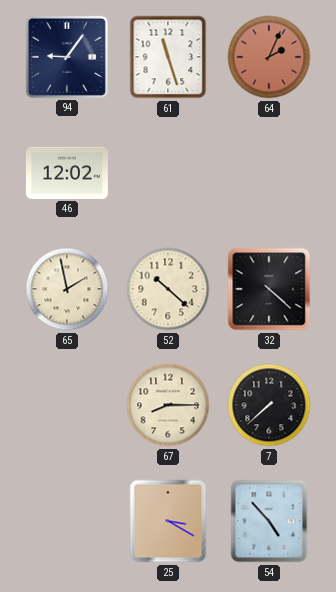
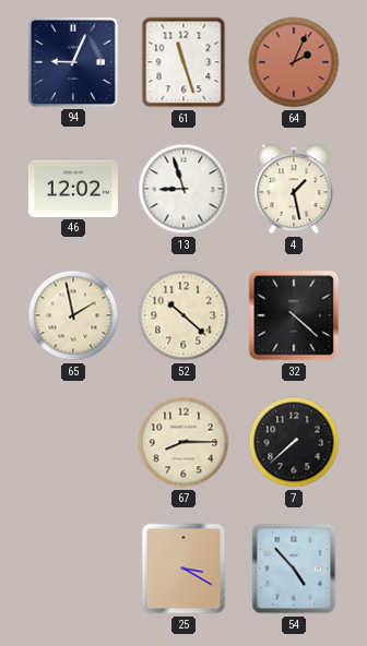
94: 9:06 -> 9:04
13: none -> 8:57
4: none -> 1:28
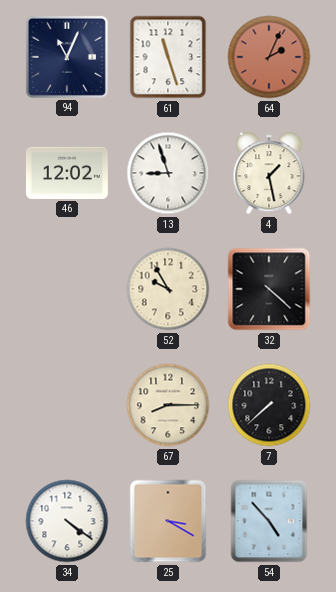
94: 9:04 -> 11:04
65: 1:58 -> none
52: 10:22 -> 9:55
34: none -> 4:21
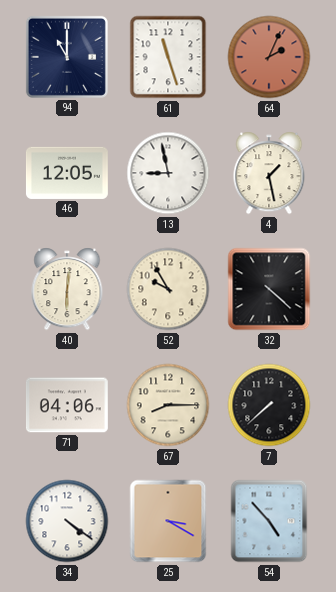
94: 11:04 -> 11:00
46: 12:02 -> 12:05
13: 8:57 -> 8:58
40: none -> 6:01
71: none -> 04:06
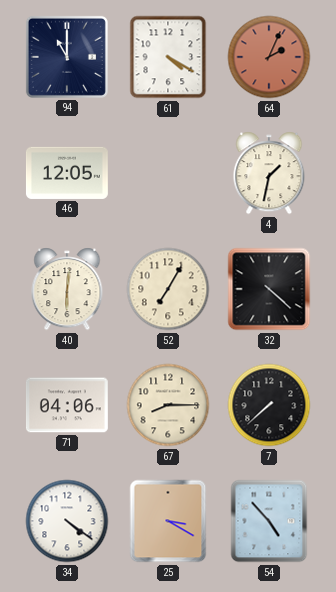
61: 11:27 -> 4:20
13: 8:58 -> none
4: 1:28 -> 1:32
52: 9:55 -> 7:05
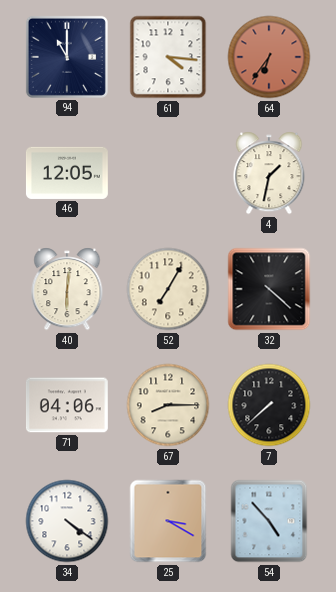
61: 4:20 -> 4:16
64: 2:04 -> 6:36
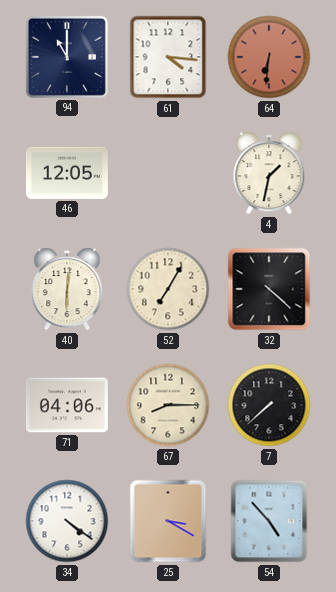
64: 6:36 -> 6:31
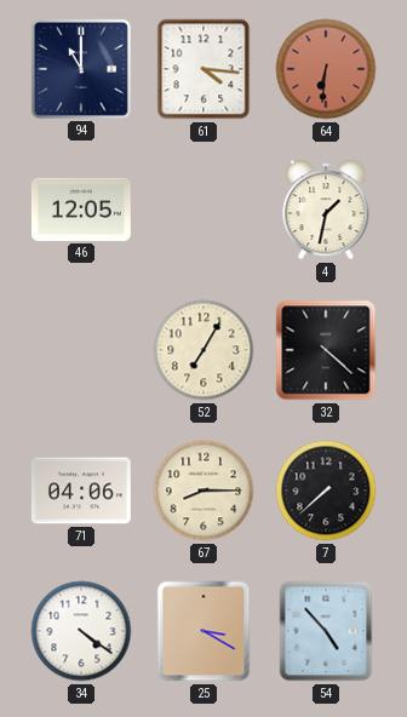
40: 6:01 -> none
